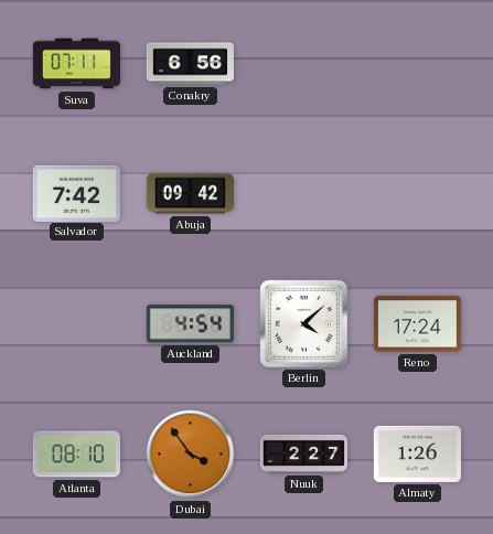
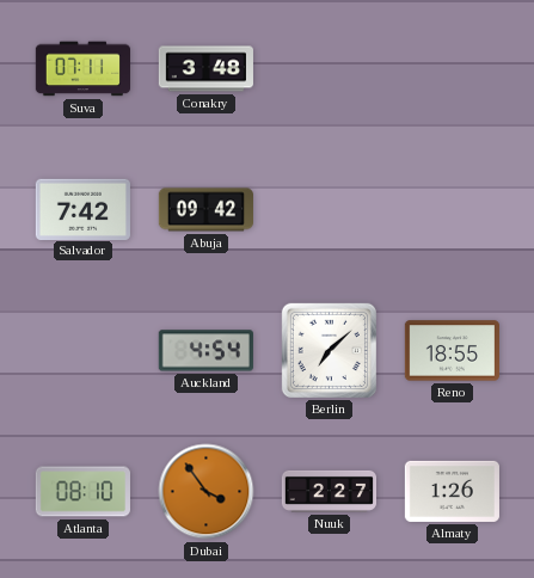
Conakry: 6:56 -> 3:48
Berlin: 4:08 -> 7:08
Reno: 17:24 -> 18:55
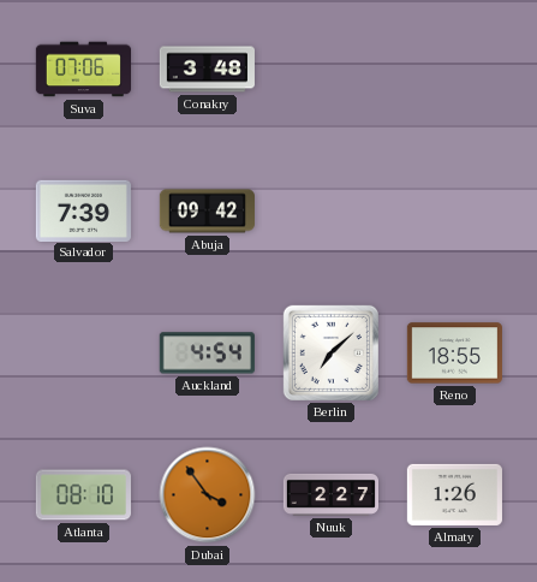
Suva: 07:11 -> 07:06
Salvador: 7:42 -> 7:39
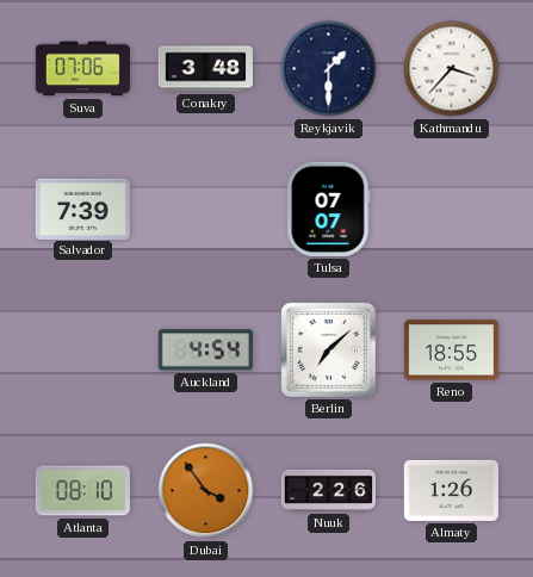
Reykjavik: none -> 1:30
Kathmandu: none -> 3:37
Abuja: 09:42 -> none
Tulsa: none -> 07:07
Nuuk: 2:27 -> 2:26
